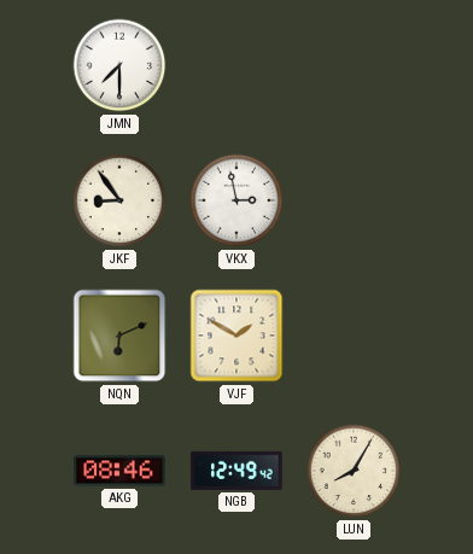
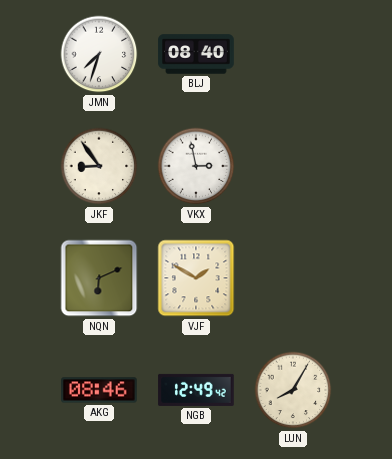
JMN: 7:30 -> 7:33
BLJ: none -> 08:40
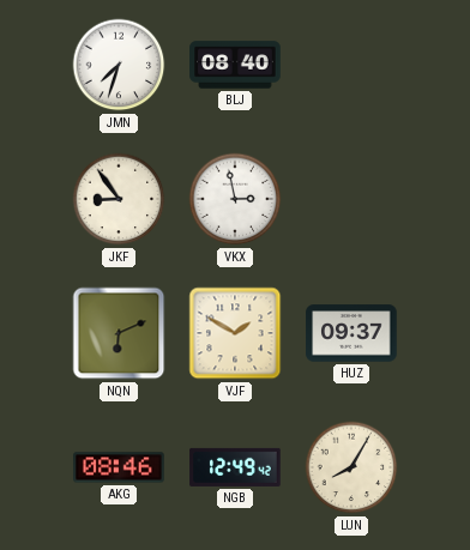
HUZ: none -> 09:37
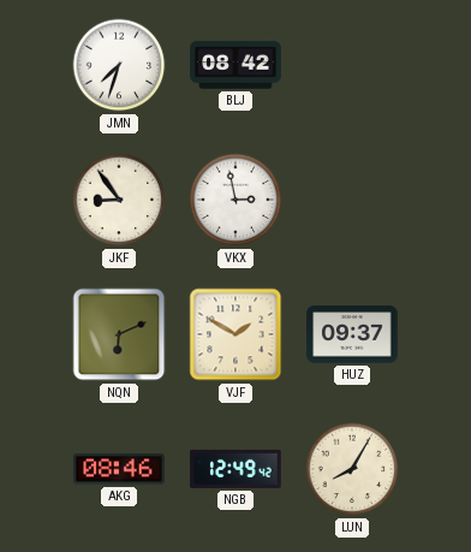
BLJ: 08:40 -> 08:42
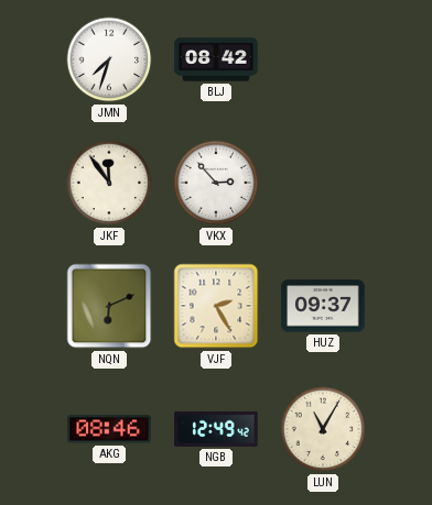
JKF: 8:54 -> 11:54
VKX: 2:58 -> 2:53
VJF: 1:50 -> 2:25
LUN: 8:05 -> 11:05
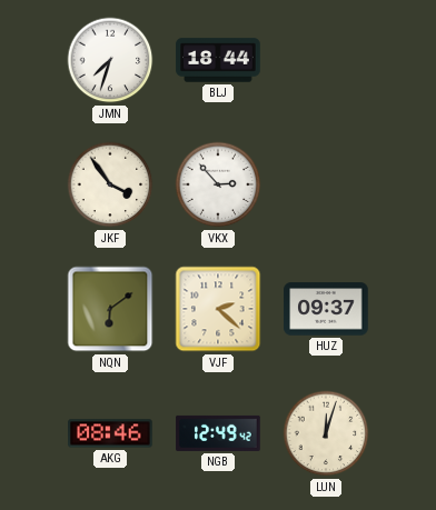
BLJ: 08:42 -> 18:44
JKF: 11:54 -> 3:54
NQN: 6:11 -> 6:09
VJF: 2:25 -> 2:22
LUN: 11:05 -> 12:03
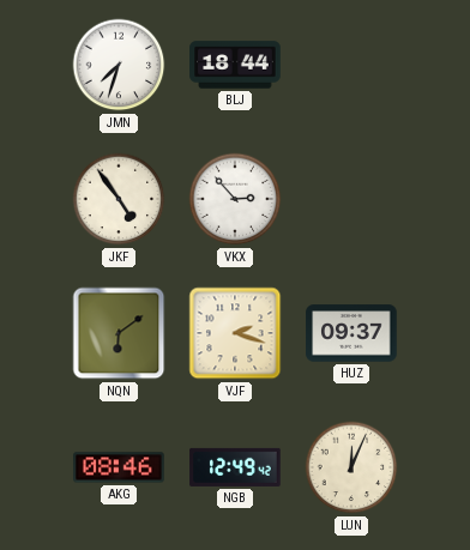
JKF: 3:54 -> 4:54
VJF: 2:22 -> 2:18
LUN: 12:03 -> 12:04
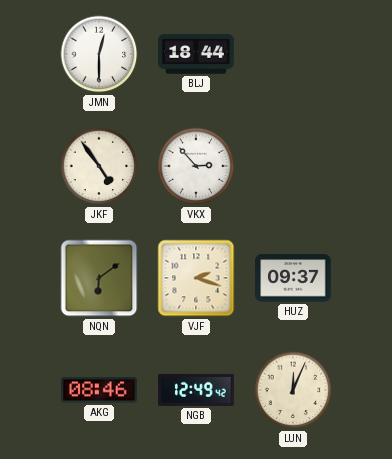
JMN: 7:33 -> 12:30
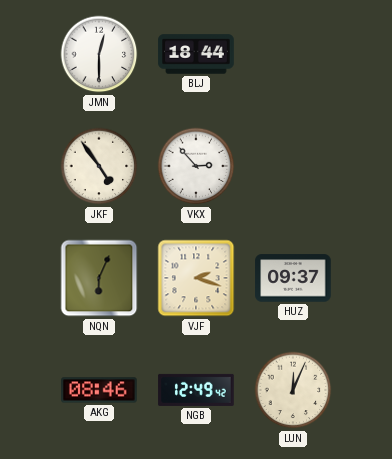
NQN: 6:09 -> 6:04
